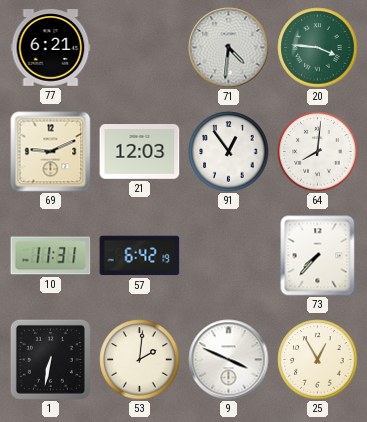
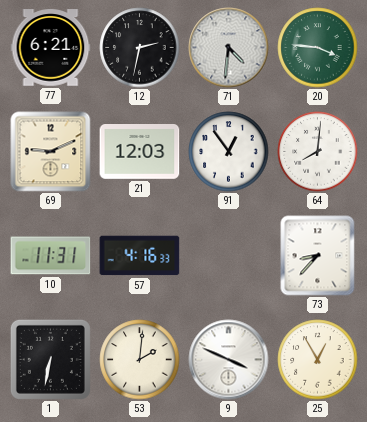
12: none -> 2:32
57: 6:42 -> 4:16
73: 7:37 -> 8:37
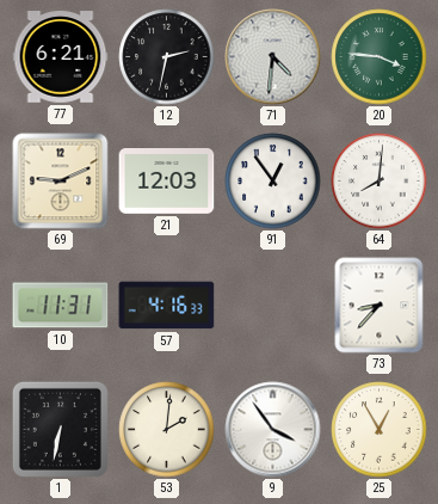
9: 3:49 -> 3:54
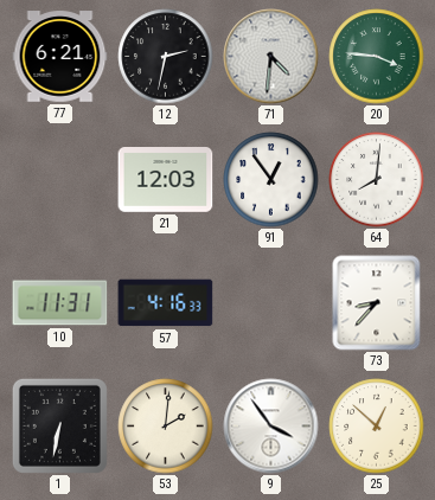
69: 9:11 -> none
25: 12:55 -> 12:52
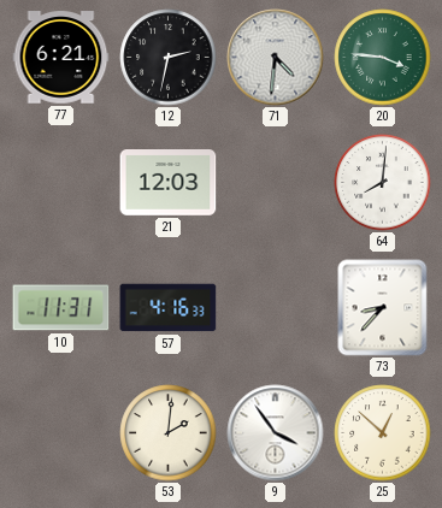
91: 12:54 -> none
1: 6:32 -> none
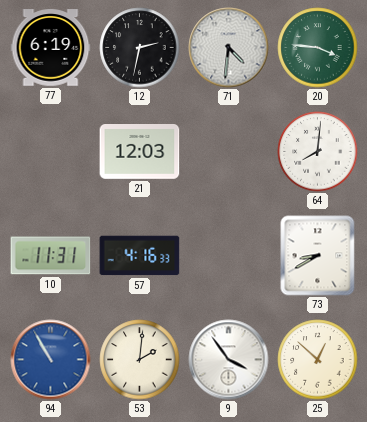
77: 6:21 -> 6:19
73: 8:37 -> 8:40
94: none -> 10:55
